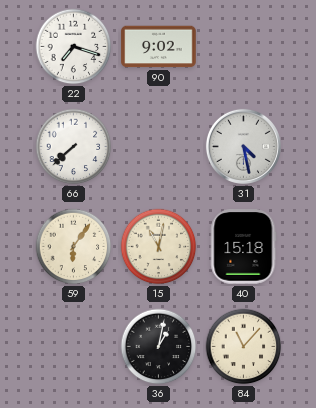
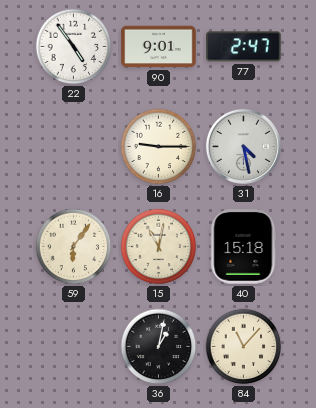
22: 7:18 -> 4:54
90: 9:02 -> 9:01
77: none -> 2:47
66: 7:38 -> none
16: none -> 9:15
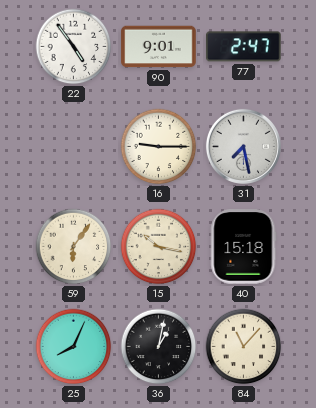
31: 4:28 -> 7:28
15: 11:02 -> 10:17
25: none -> 8:04
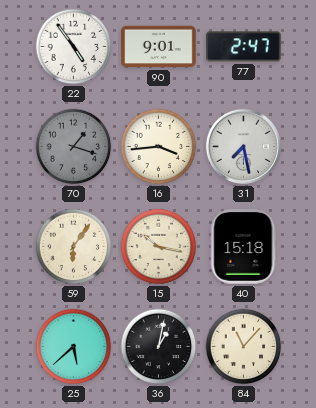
70: none -> 1:18
16: 9:15 -> 3:44
25: 8:04 -> 5:38
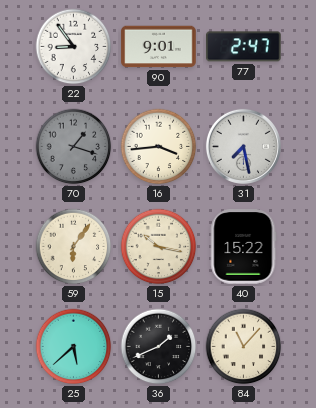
22: 4:54 -> 8:54
40: 15:18 -> 15:22
36: 1:02 -> 1:41
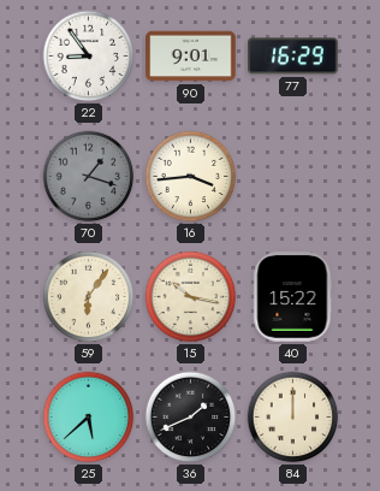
77: 2:47 -> 16:29
31: 7:28 -> none
84: 11:07 -> 12:00
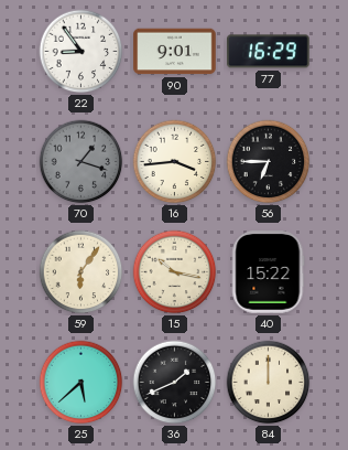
56: none -> 6:45
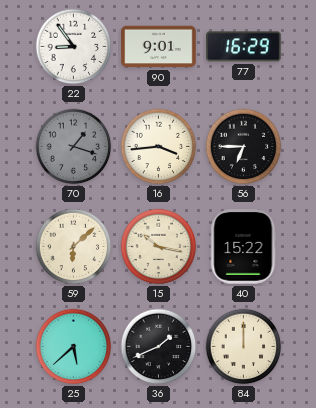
59: 6:06 -> 6:08
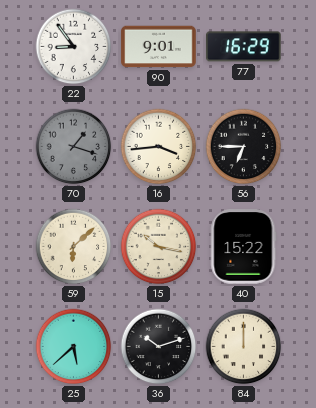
36: 1:41 -> 10:12
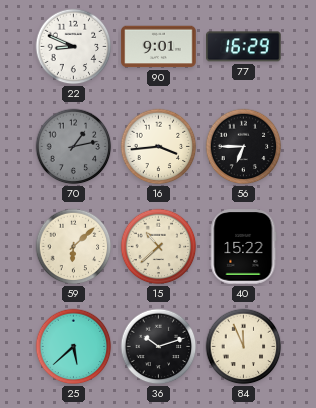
22: 8:54 -> 8:49
70: 1:18 -> 1:13
15: 10:17 -> 10:38
84: 12:00 -> 11:56
